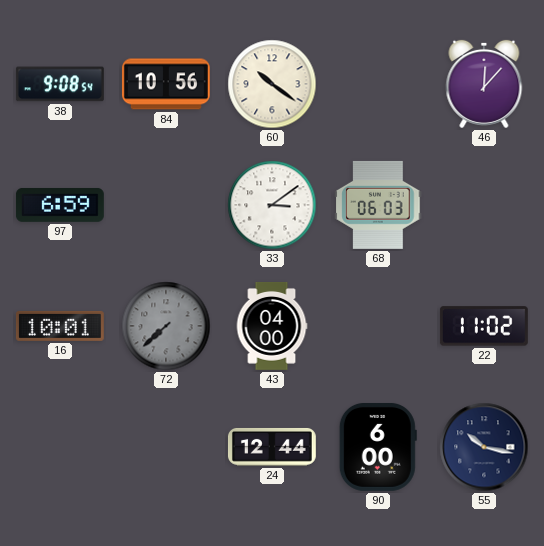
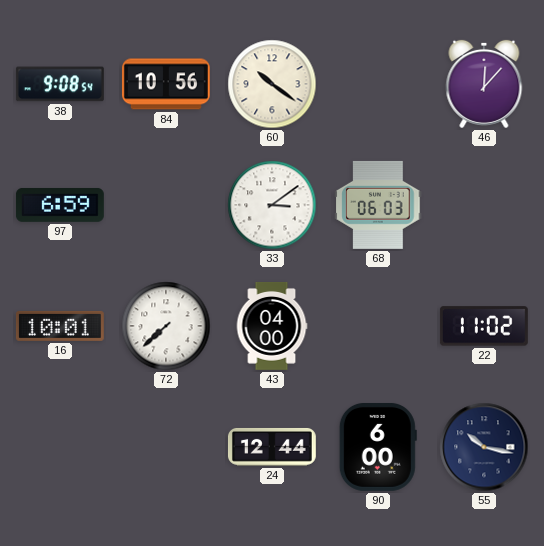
72 dial: grey -> white
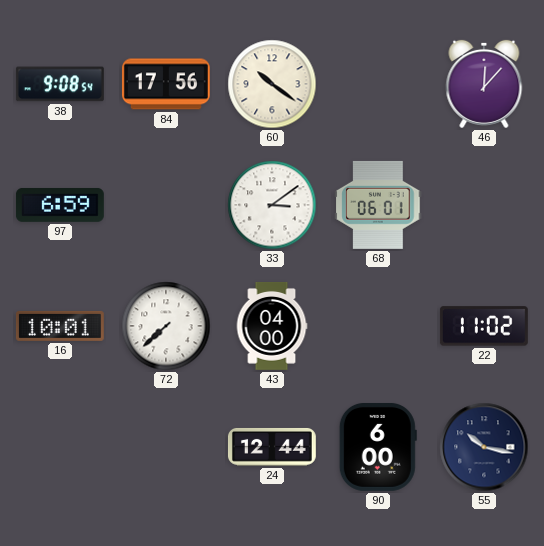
84: 10:56 -> 17:56
68: 06:03 -> 06:01
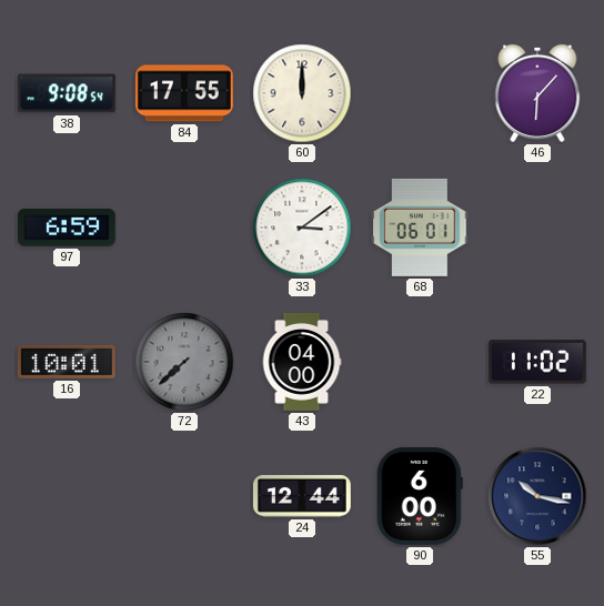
84: 17:56 -> 17:55
60: 10:21 -> 12:00
46: 12:07 -> 6:07
72 dial: white -> grey
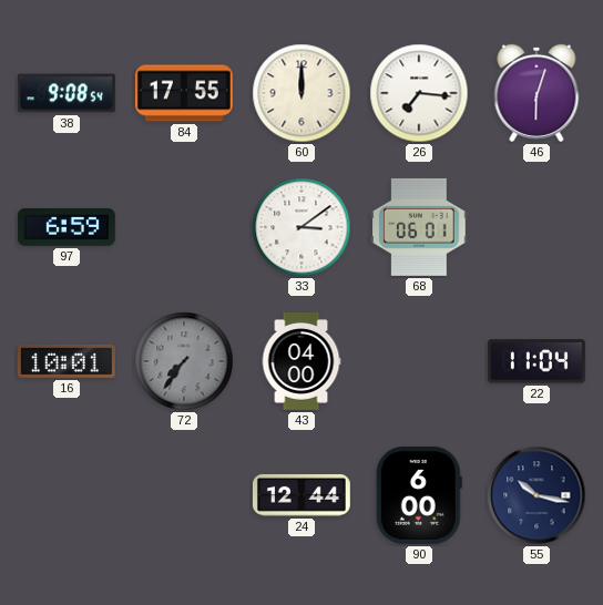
26: none -> 7:16
46: 6:07 -> 6:03
72: 7:38 -> 7:36
22: 11:02 -> 11:04
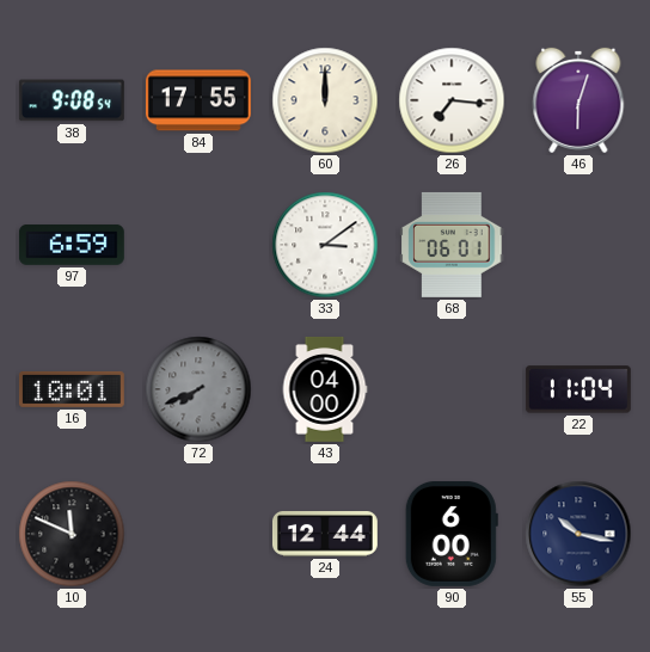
72: 7:36 -> 7:41
10: none -> 11:49
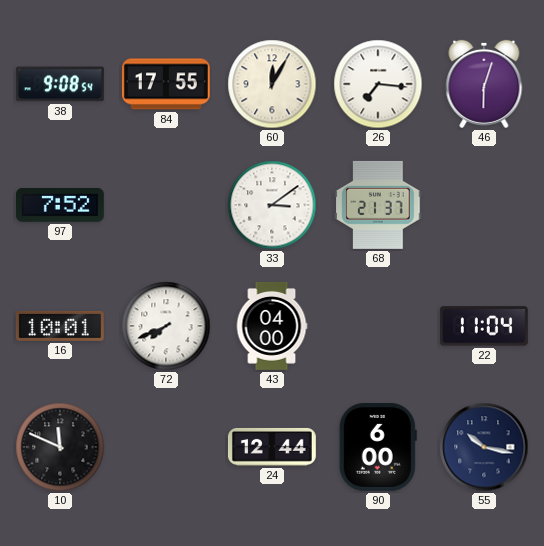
60: 12:00 -> 12:05
97: 6:59 -> 7:52
68: 06:01 -> 21:37
72 dial: grey -> white
